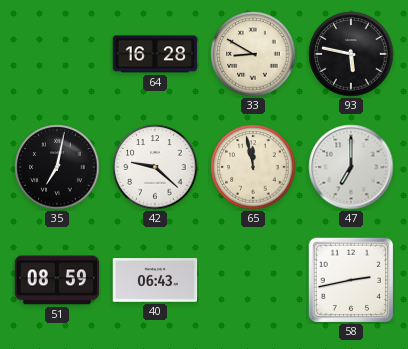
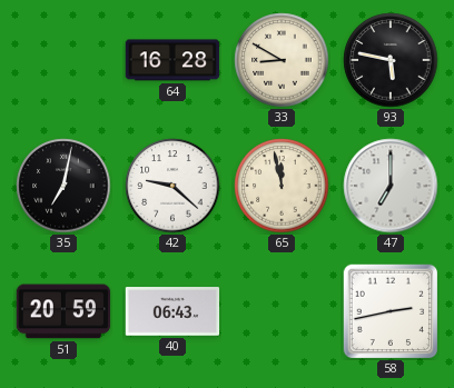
51: 08:59 -> 20:59
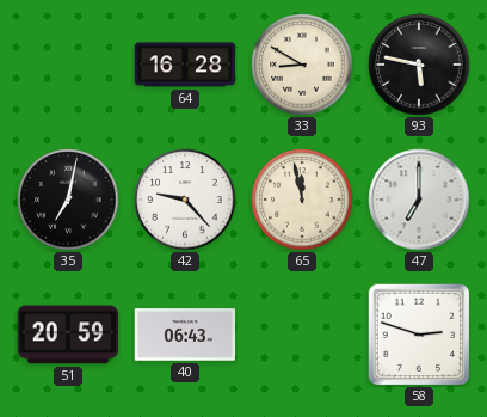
42: 9:22 -> 9:23
58: 2:43 -> 2:48
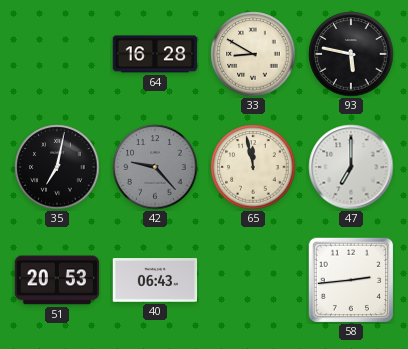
42 dial: white -> grey
51: 20:59 -> 20:53
58: 2:48 -> 2:44
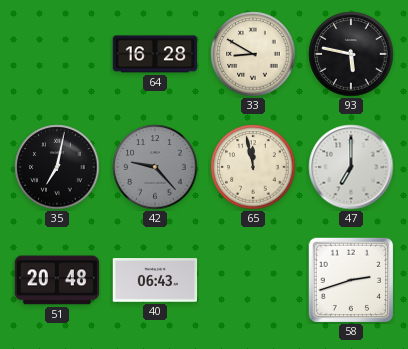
51: 20:53 -> 20:48
58: 2:44 -> 2:42
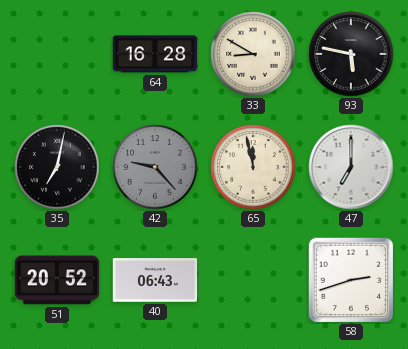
51: 20:48 -> 20:52
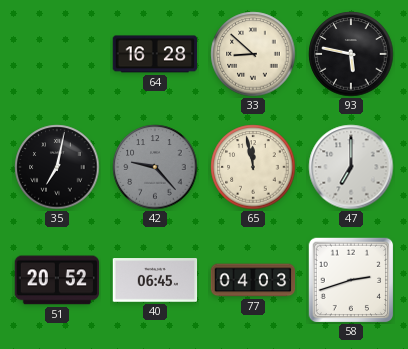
33: 8:50 -> 8:52
40: 06:43 -> 06:45
77: none -> 04:03
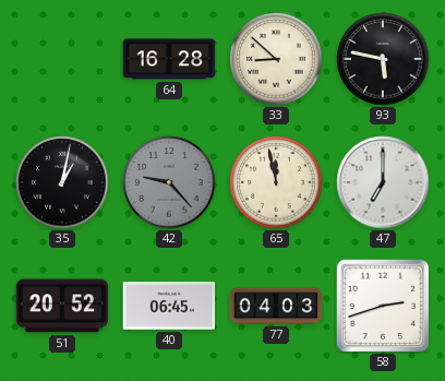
35: 7:02 -> 1:02
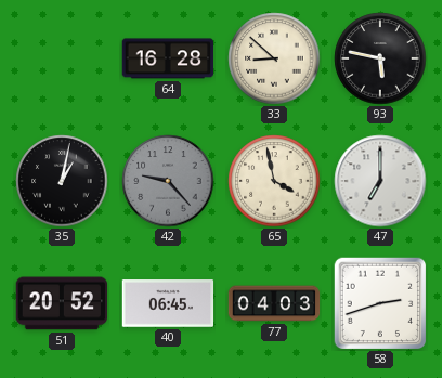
65: 11:58 -> 3:58
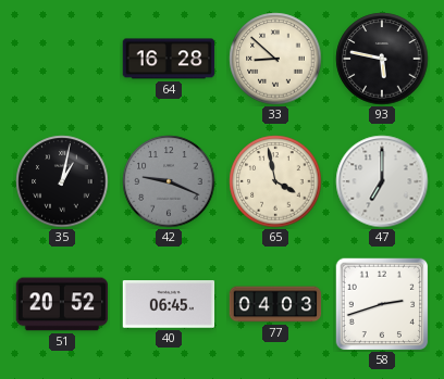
42: 9:23 -> 9:19
